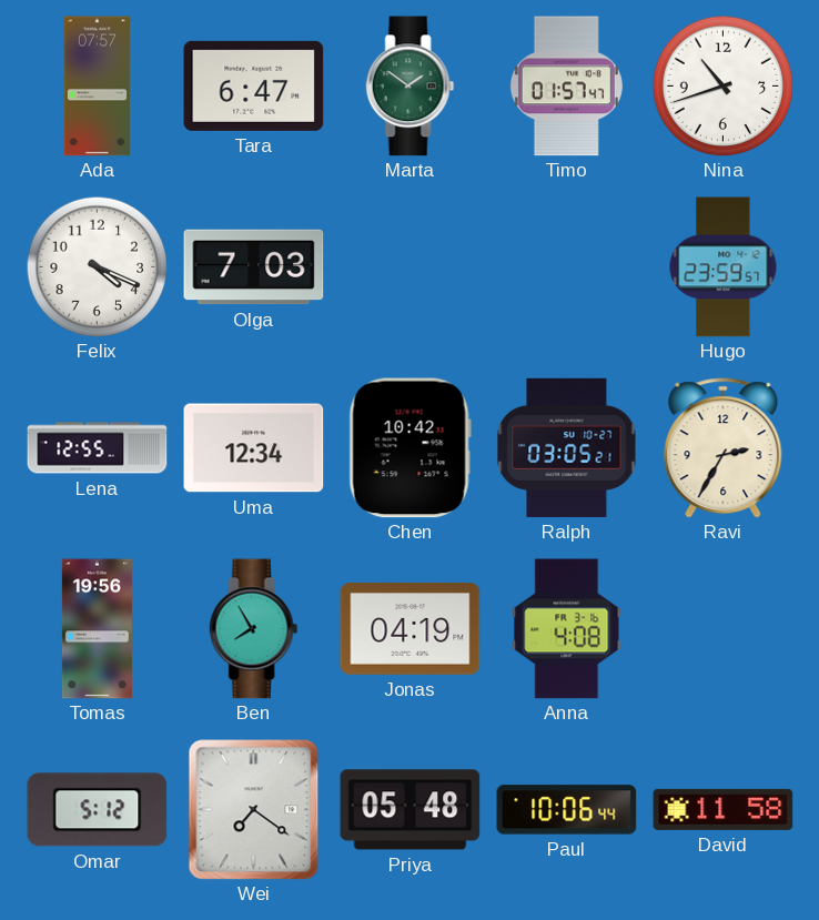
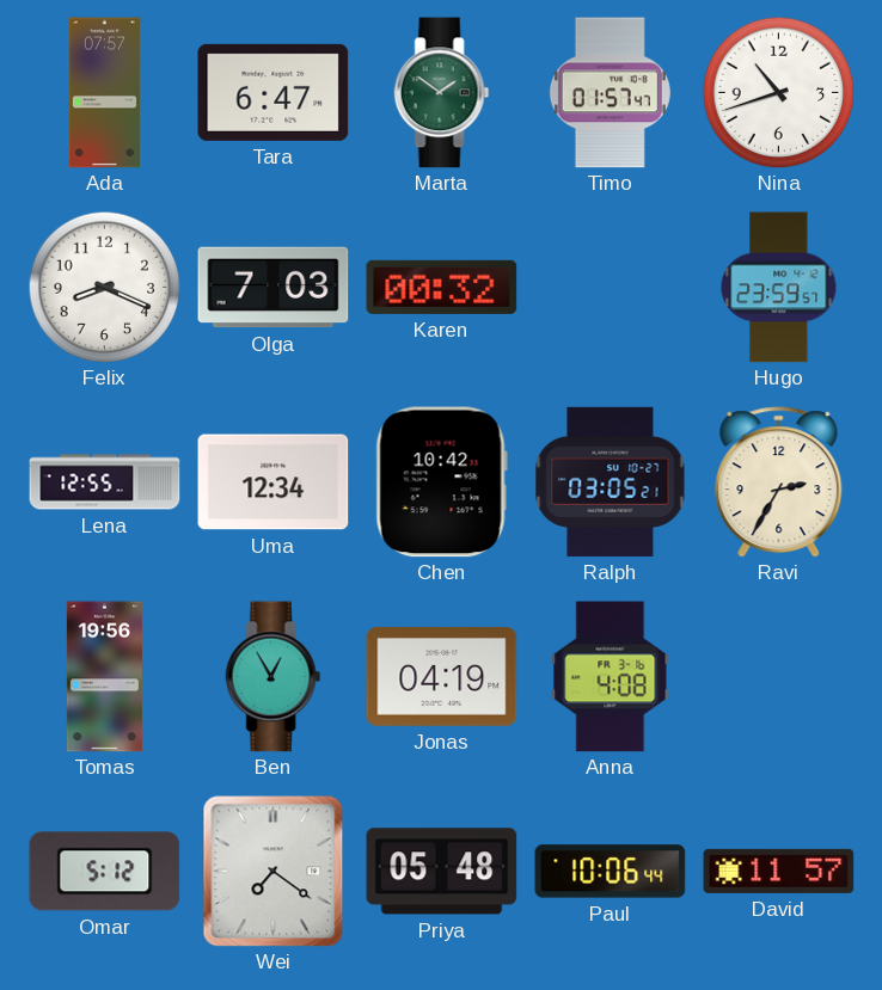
Felix: 4:19 -> 8:19
Karen: none -> 00:32
Ben: 7:55 -> 12:55
David: 11:58 -> 11:57
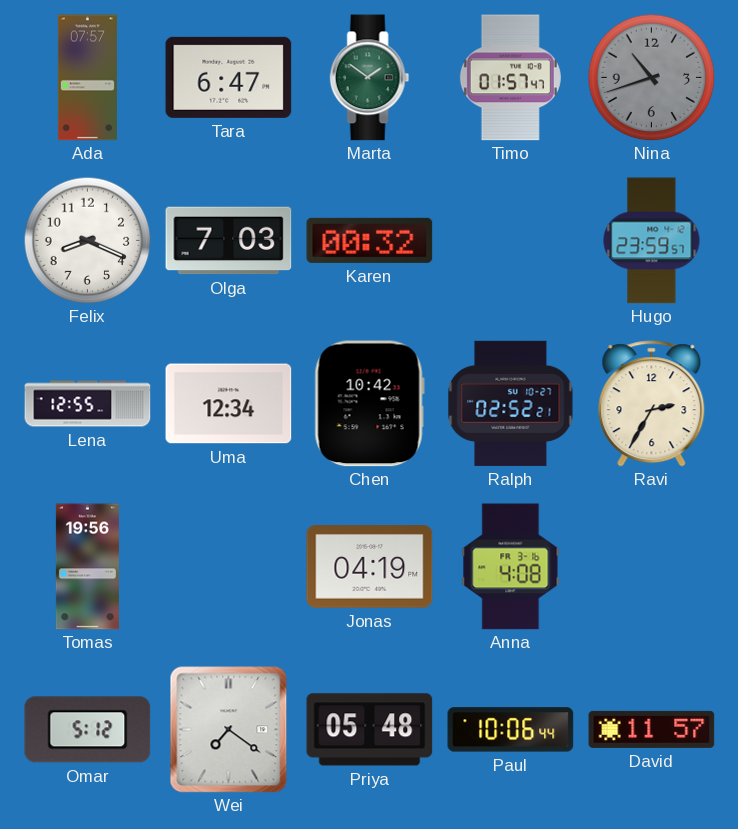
Nina dial: white -> grey
Ralph: 03:05 -> 02:52
Ben: 12:55 -> none
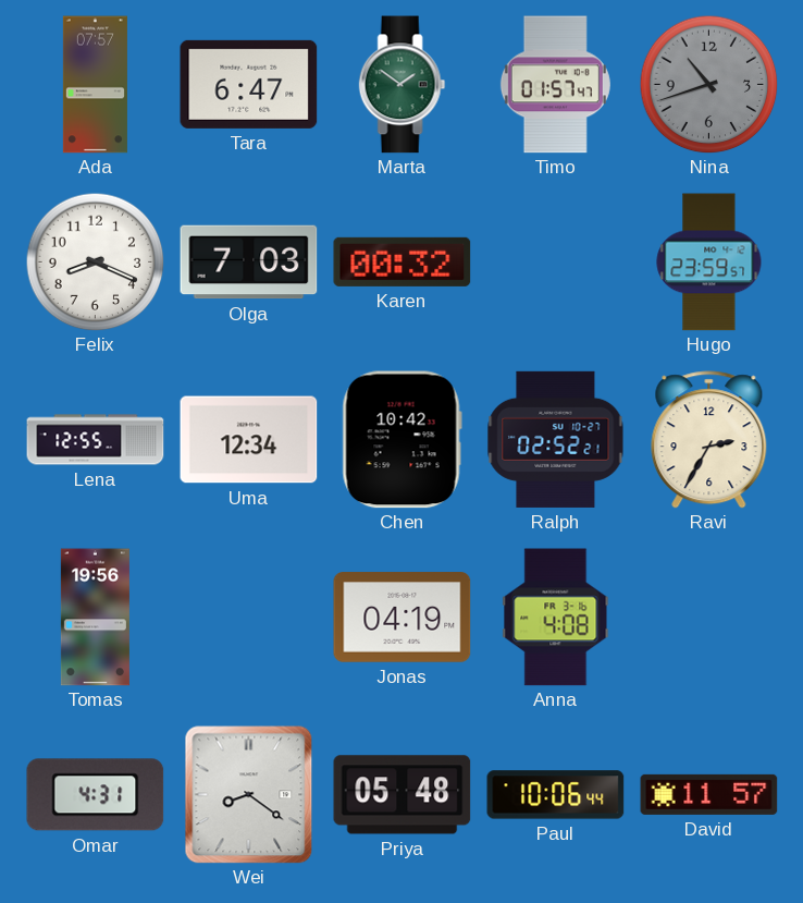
Omar: 5:12 -> 4:31
Wei: 7:21 -> 8:21
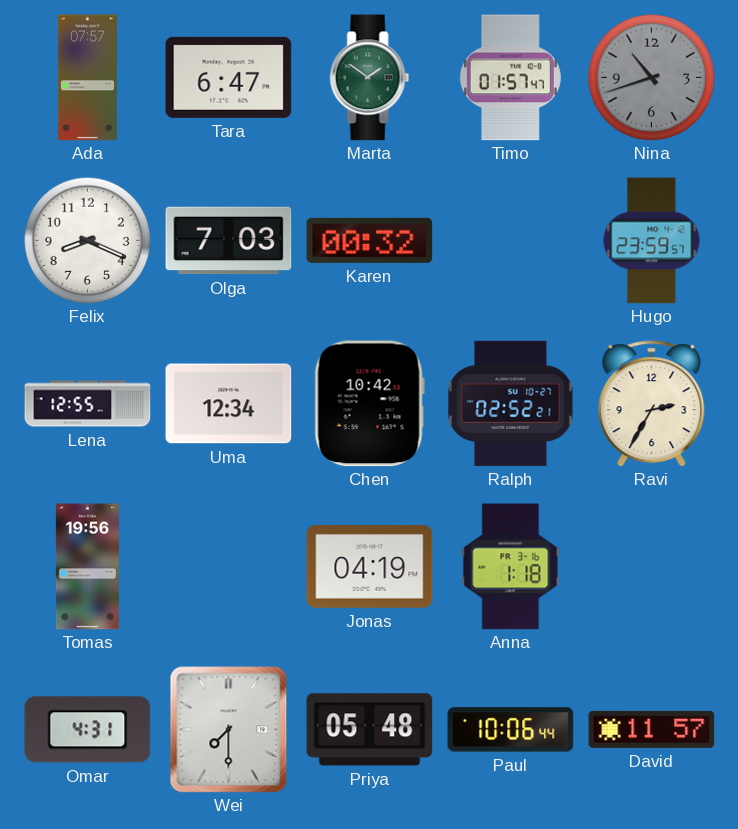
Anna: 4:08 -> 1:18
Wei: 8:21 -> 7:30
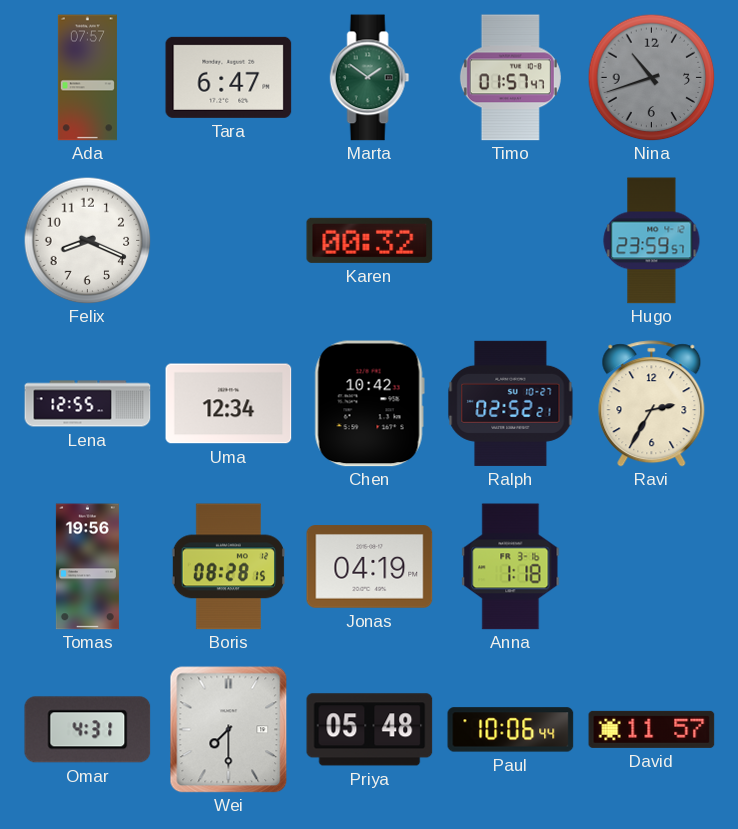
Olga: 7:03 -> none
Boris: none -> 08:28
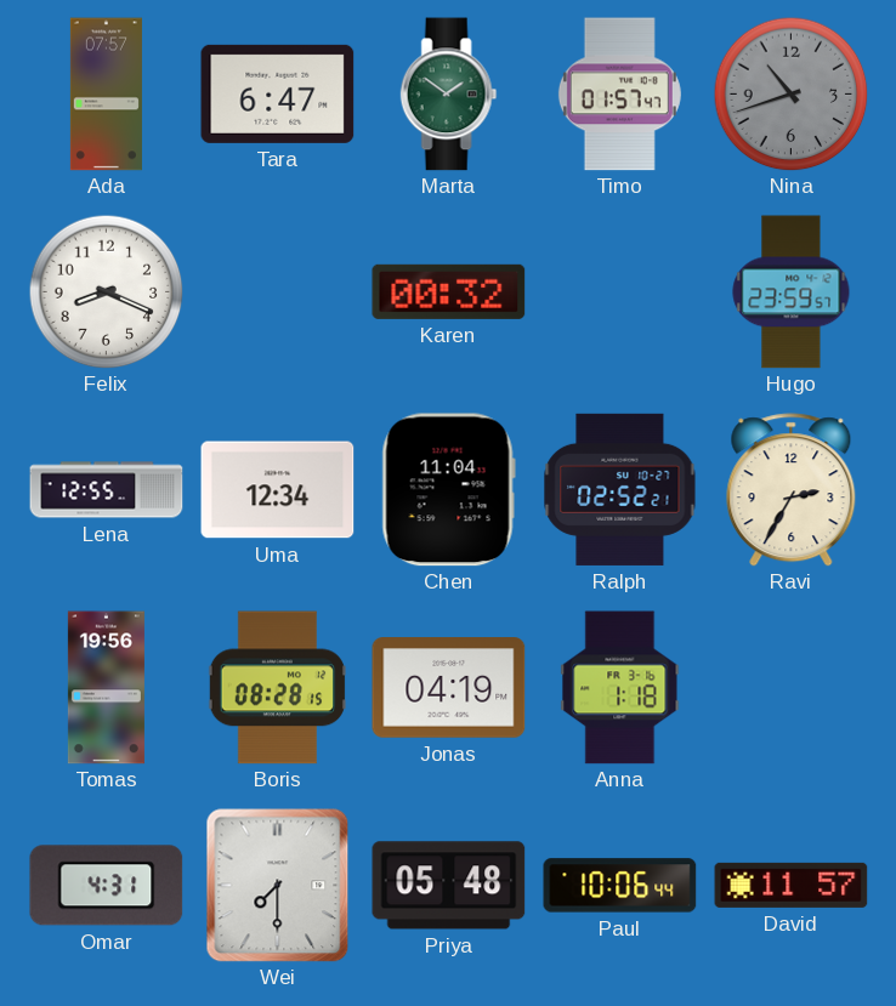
Chen: 10:42 -> 11:04
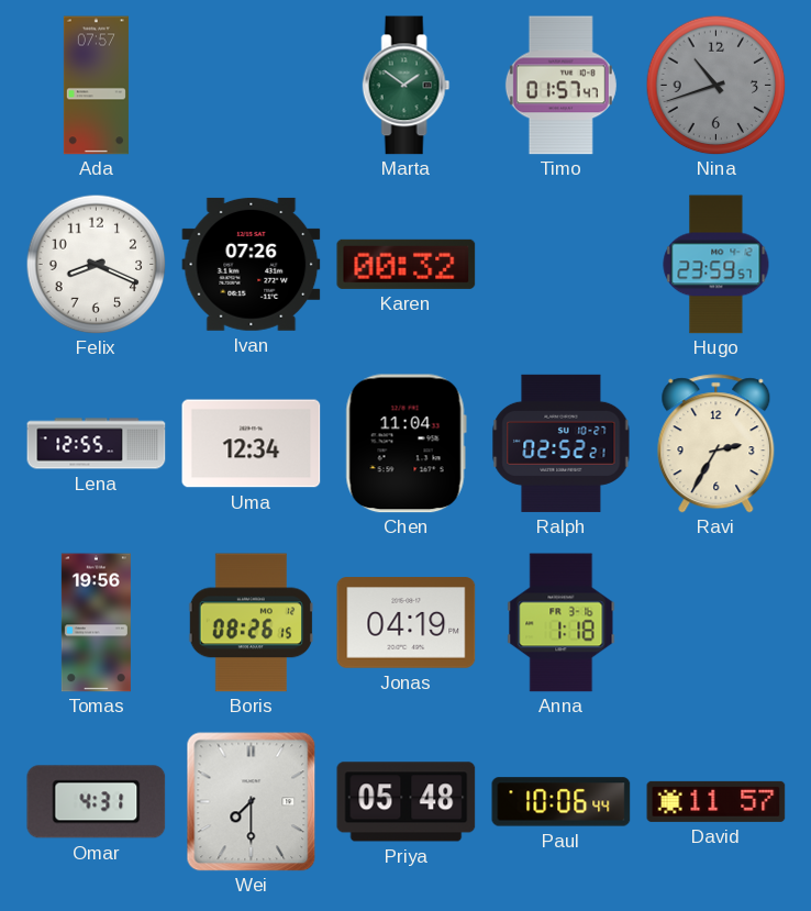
Tara: 6:47 -> none
Ivan: none -> 07:26
Boris: 08:28 -> 08:26
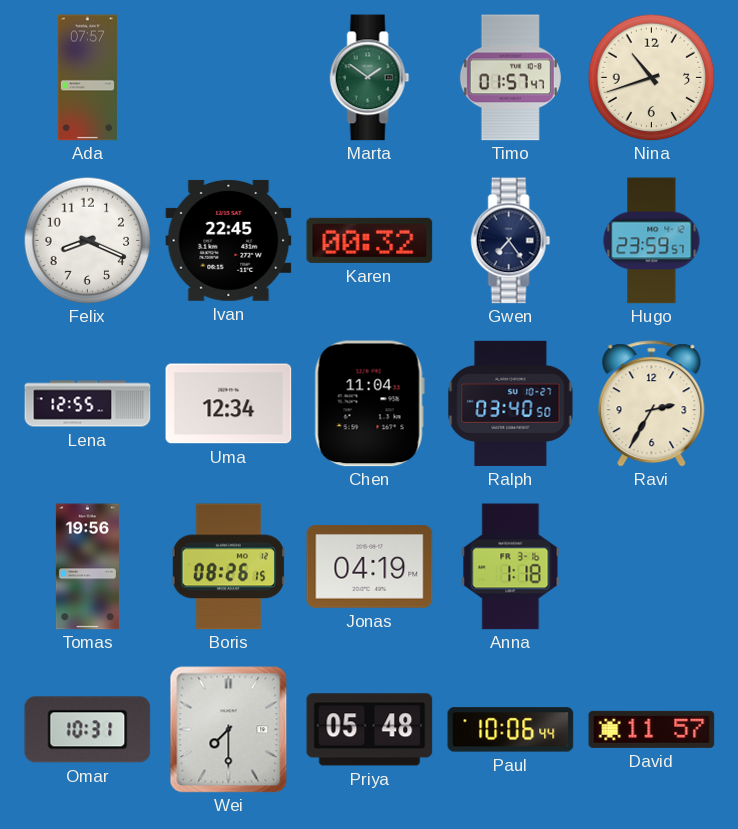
Nina dial: grey -> cream
Ivan: 07:26 -> 22:45
Gwen: none -> 7:24
Ralph: 02:52 -> 03:40
Omar: 4:31 -> 10:31
